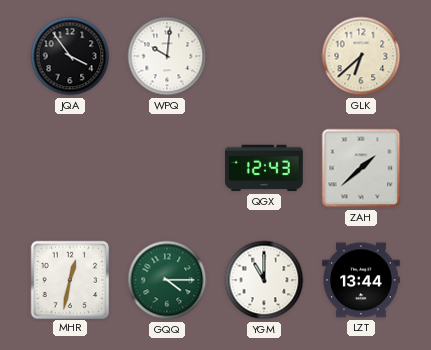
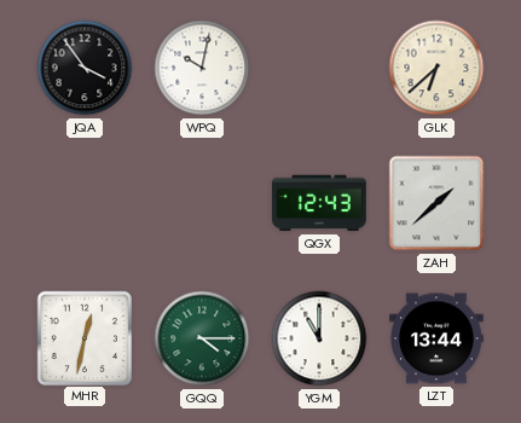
WPQ: 10:01 -> 10:02
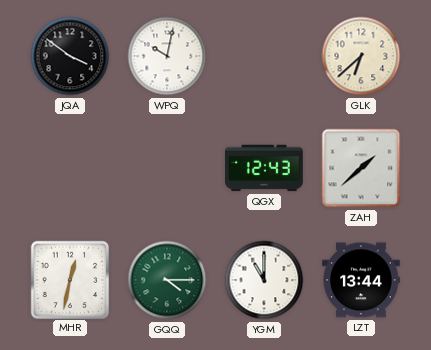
JQA: 3:54 -> 3:51
